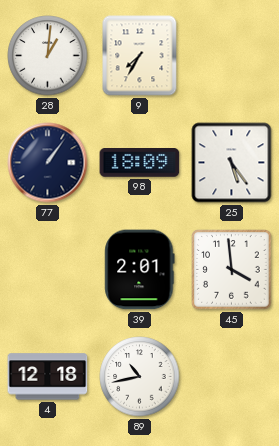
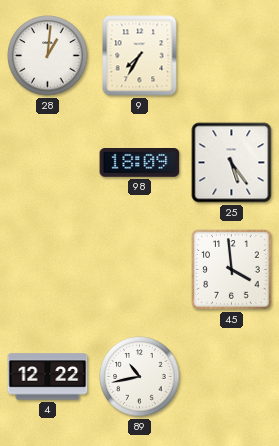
77: 1:06 -> none
39: 2:01 -> none
4: 12:18 -> 12:22
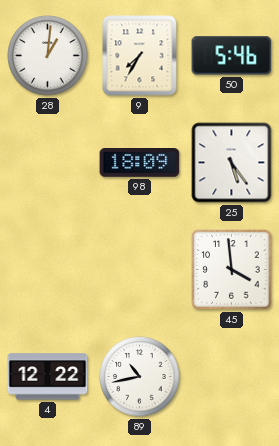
50: none -> 5:46
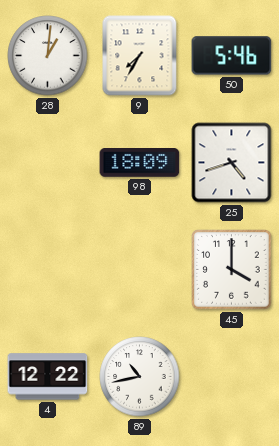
25: 5:24 -> 4:42
45: 3:59 -> 4:00
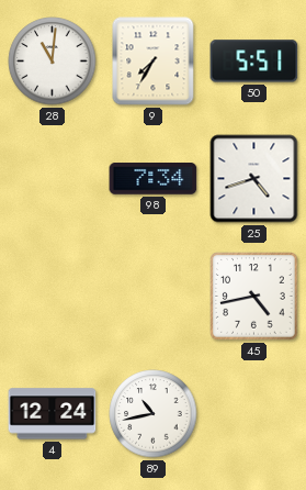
28: 1:01 -> 11:01
50: 5:46 -> 5:51
98: 18:09 -> 7:34
45: 4:00 -> 4:43
4: 12:22 -> 12:24
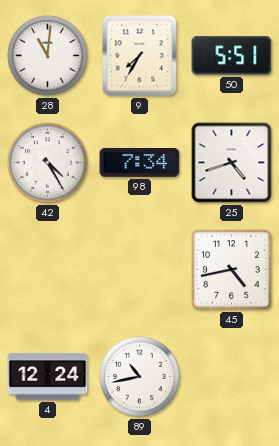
42: none -> 4:25
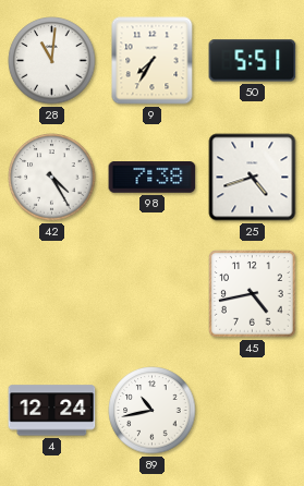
98: 7:34 -> 7:38
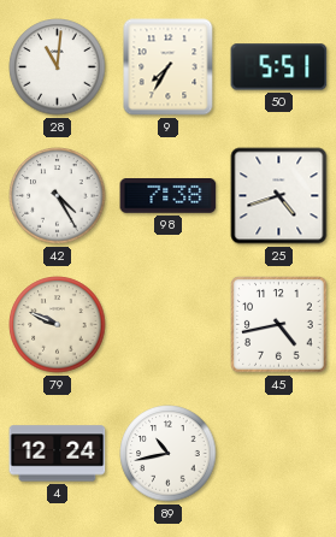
79: none -> 9:49
